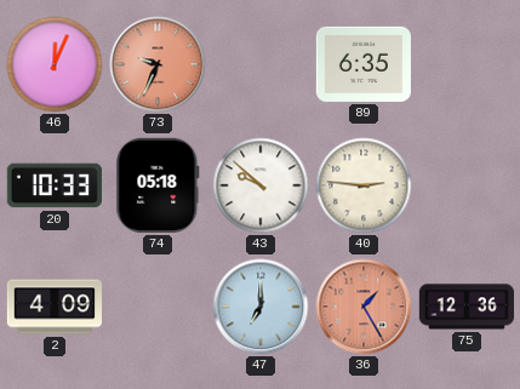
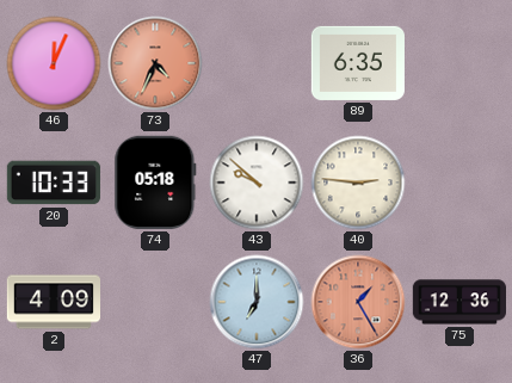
73: 9:34 -> 4:34
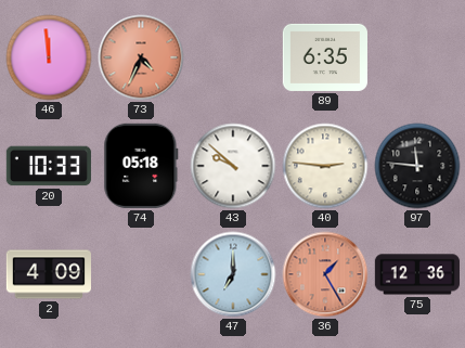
46: 12:04 -> 11:59
97: none -> 11:46
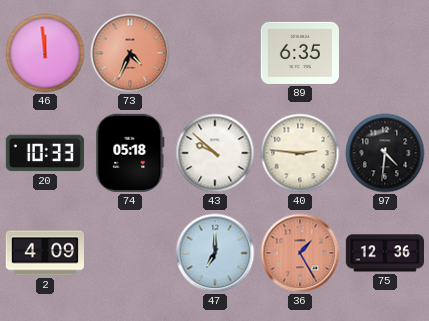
97: 11:46 -> 4:31
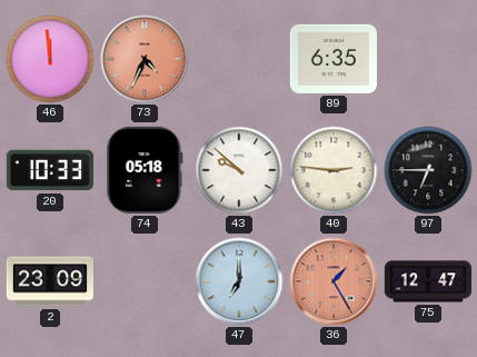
97: 4:31 -> 6:45
2: 4:09 -> 23:09
75: 12:36 -> 12:47
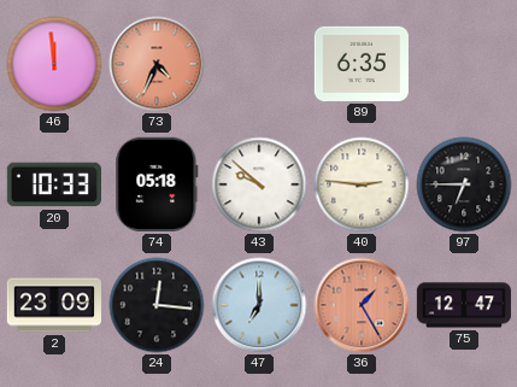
24: none -> 12:16
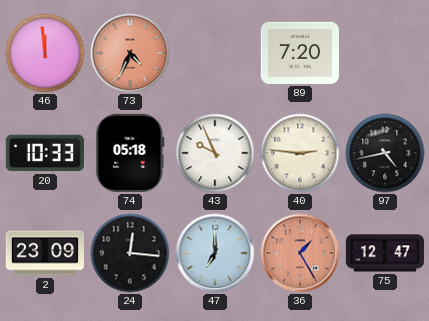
89: 6:35 -> 7:20
43: 9:52 -> 9:56
97: 6:45 -> 4:43
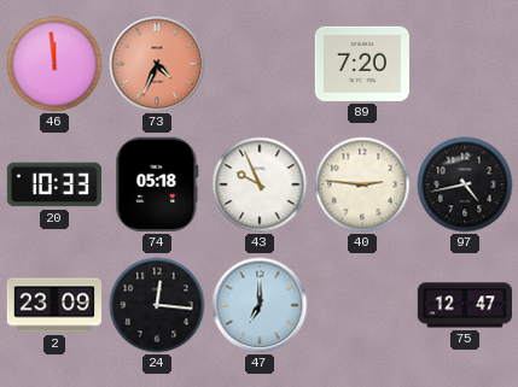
36: 1:25 -> none
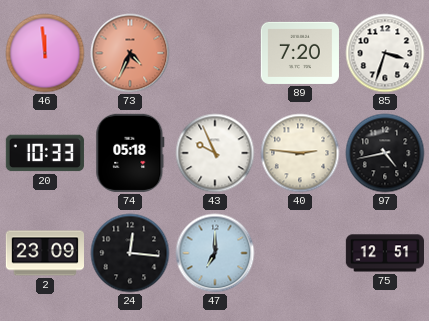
85: none -> 3:33
75: 12:47 -> 12:51
